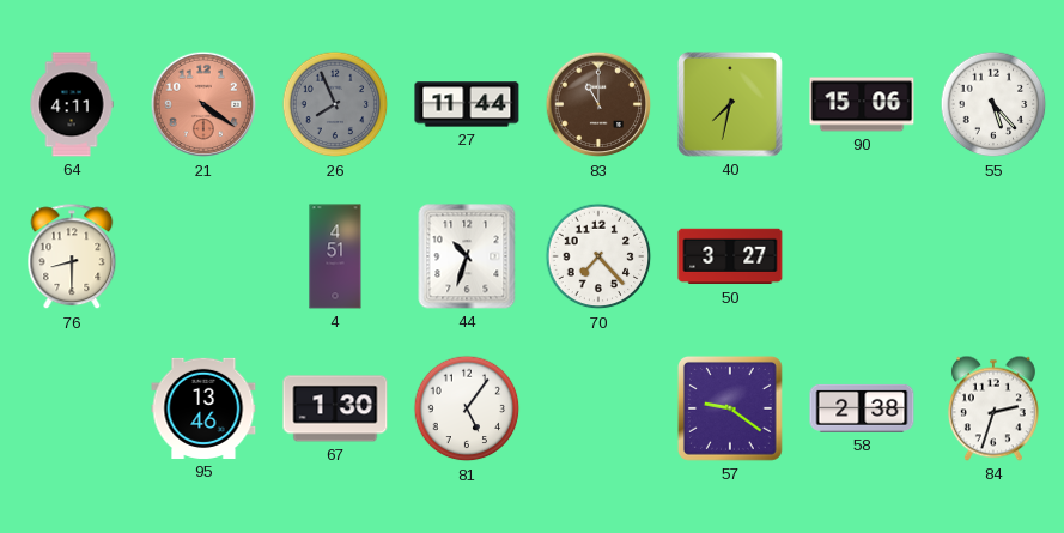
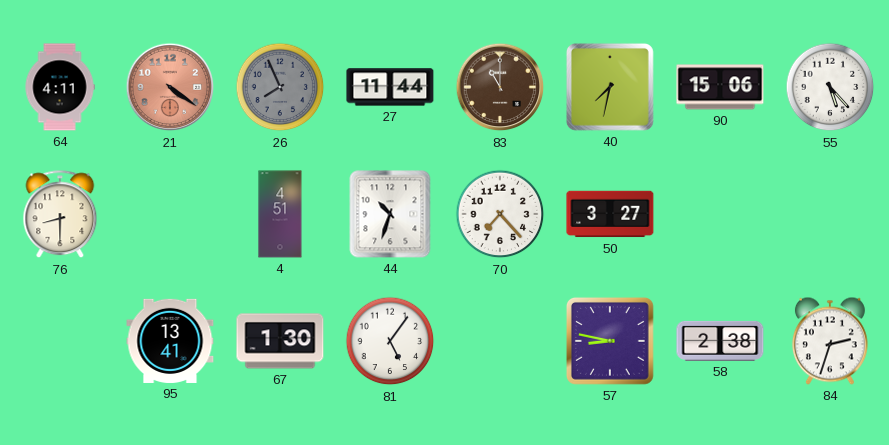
95: 13:46 -> 13:41
57: 9:21 -> 8:47
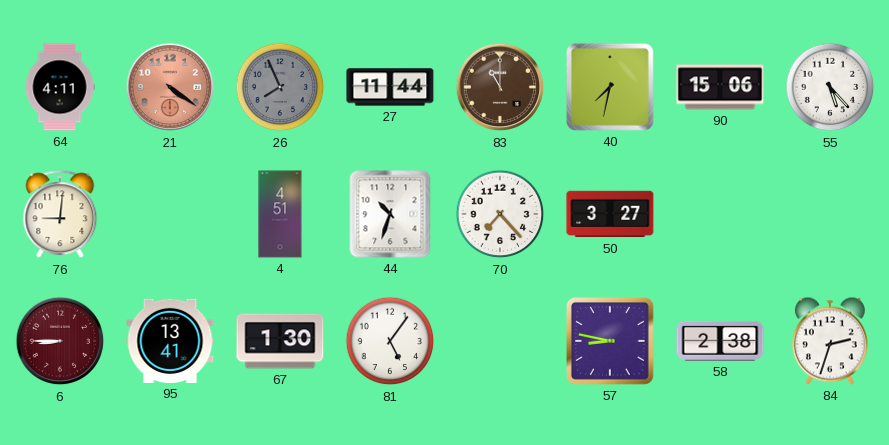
76: 8:30 -> 9:01
6: none -> 8:45
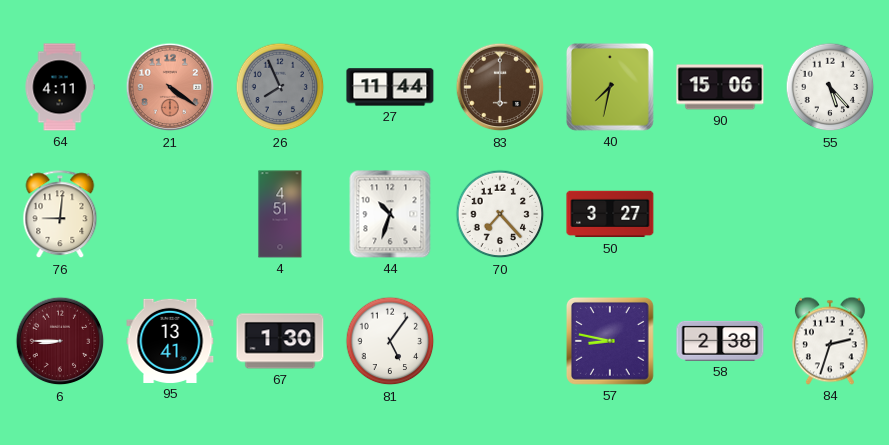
83: 11:00 -> 6:00
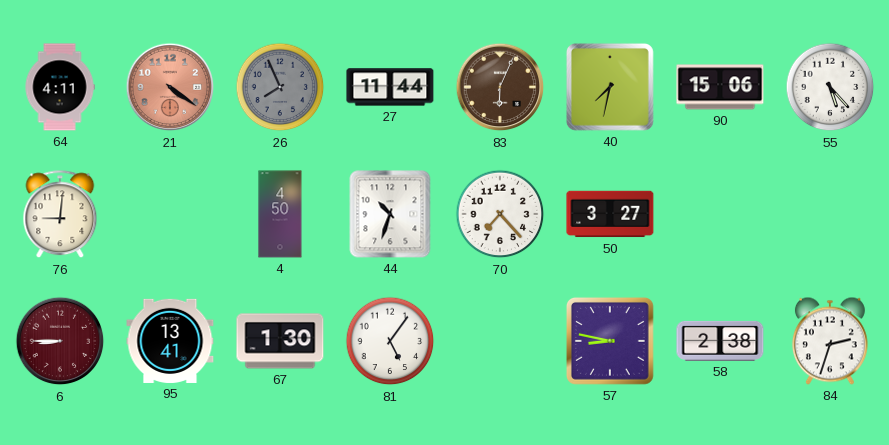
83: 6:00 -> 6:04
4: 4:51 -> 4:50
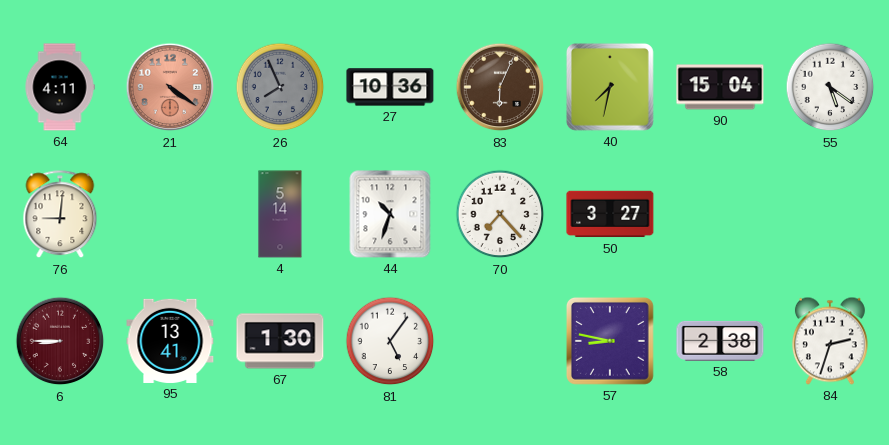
27: 11:44 -> 10:36
90: 15:06 -> 15:04
55: 5:23 -> 5:21
4: 4:50 -> 5:14
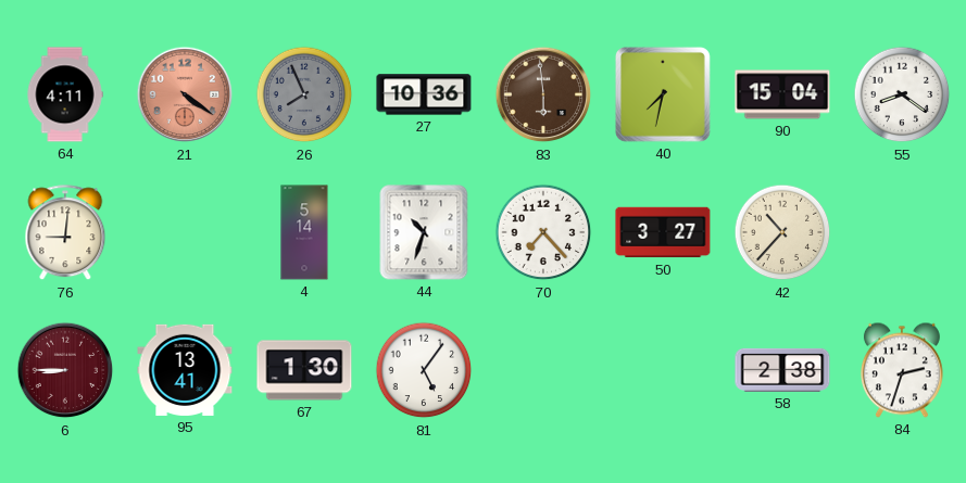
83: 6:04 -> 5:59
55: 5:21 -> 8:21
42: none -> 10:37
57: 8:47 -> none
